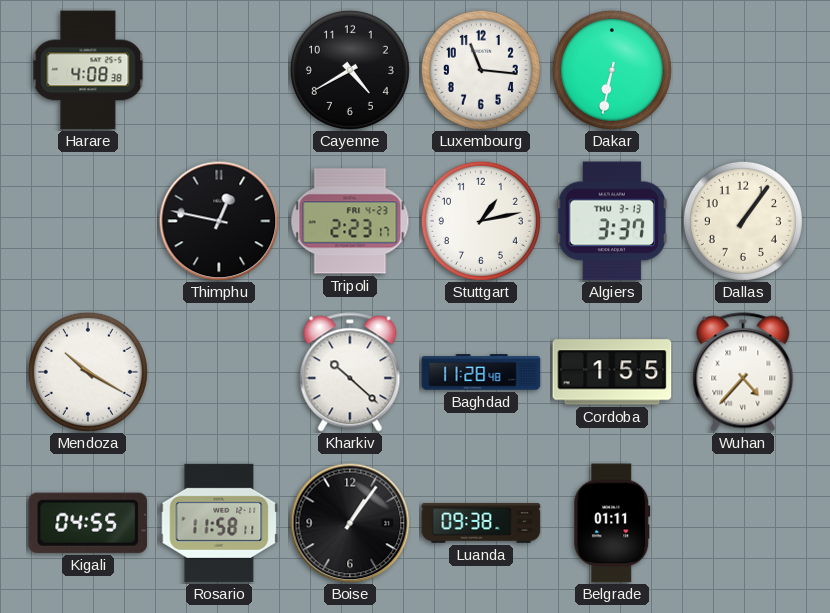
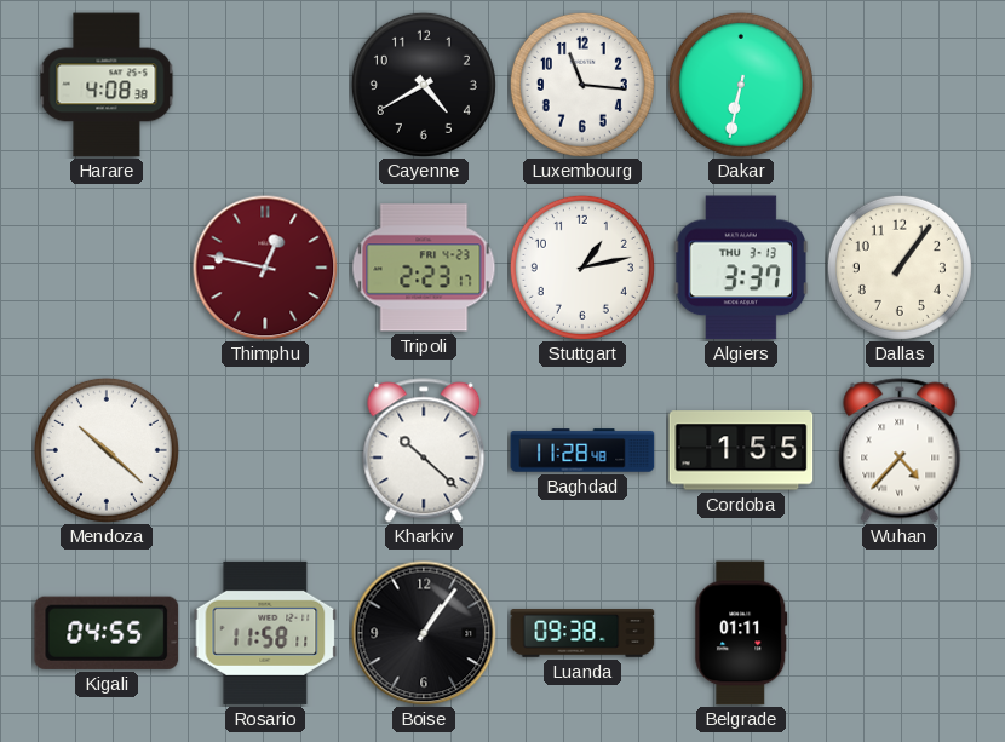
Thimphu dial: black -> burgundy
Mendoza: 10:20 -> 10:22
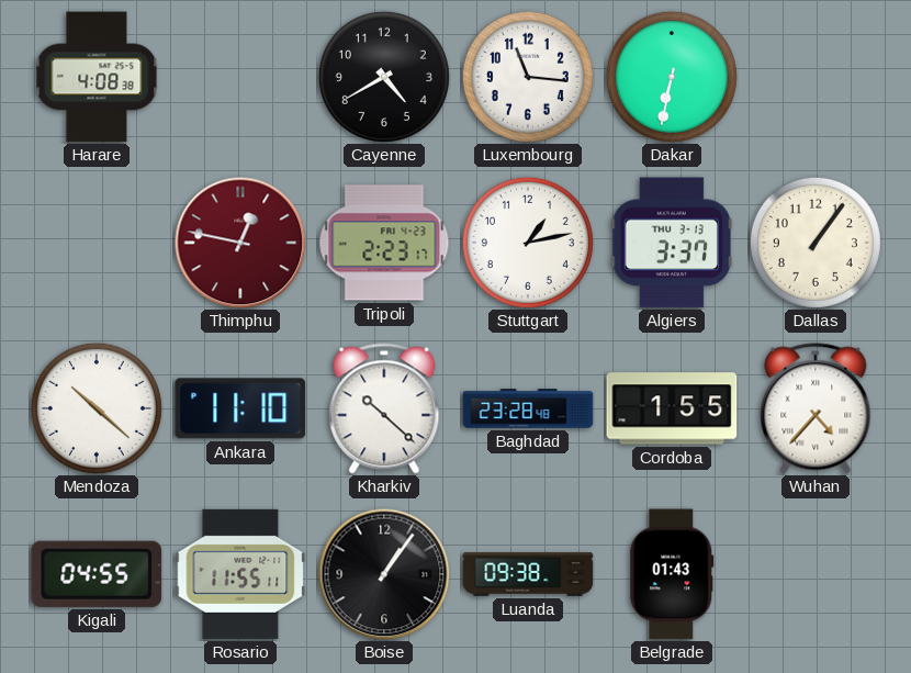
Ankara: none -> 11:10
Baghdad: 11:28 -> 23:28
Rosario: 11:58 -> 11:55
Belgrade: 01:11 -> 01:43
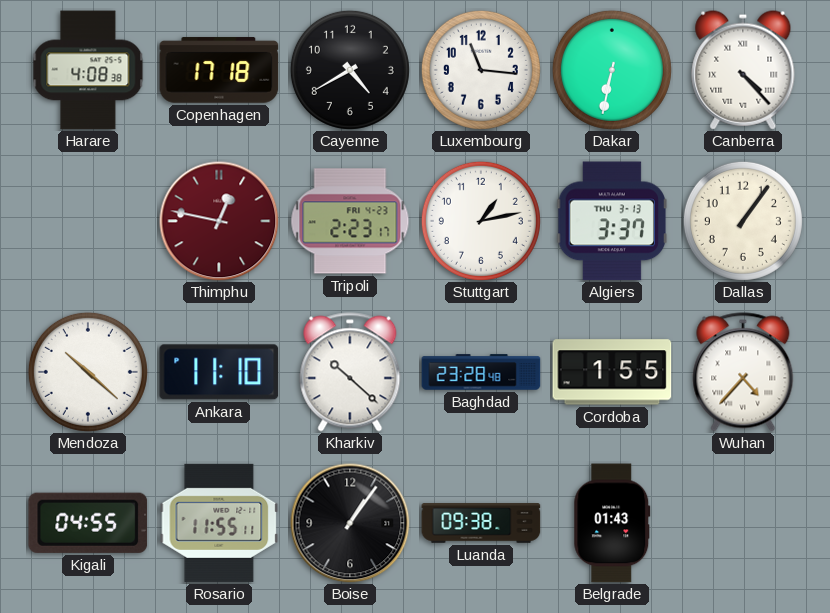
Copenhagen: none -> 17:18
Canberra: none -> 4:23
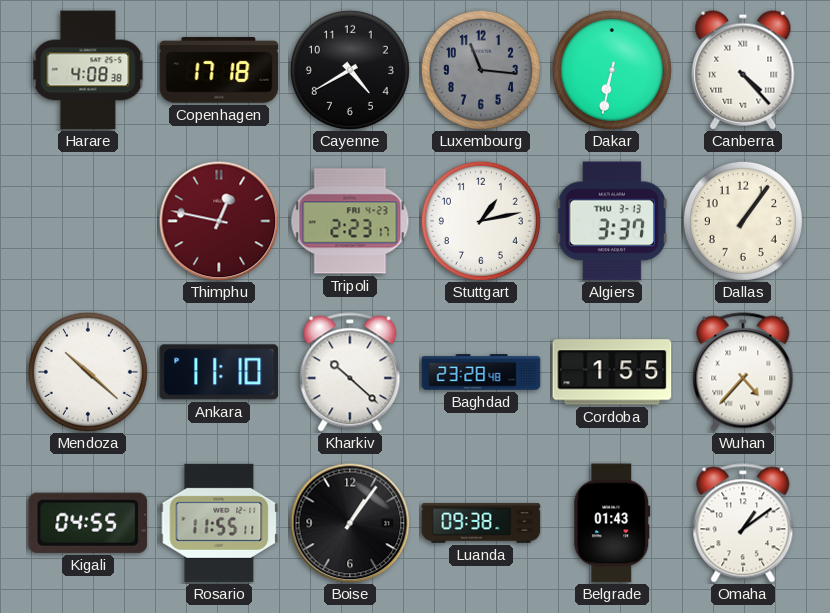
Luxembourg dial: white -> grey
Omaha: none -> 1:09
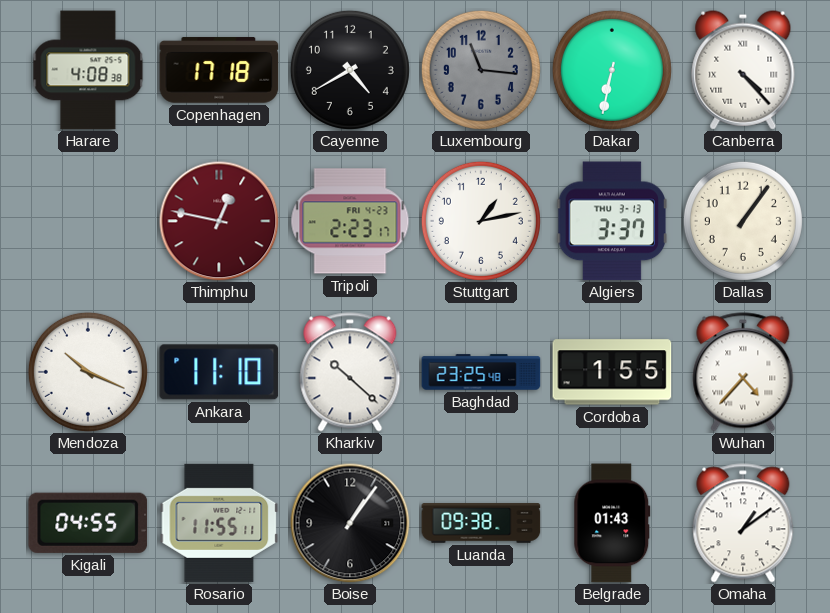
Mendoza: 10:22 -> 10:19
Baghdad: 23:28 -> 23:25
